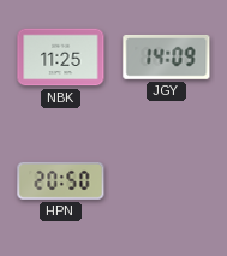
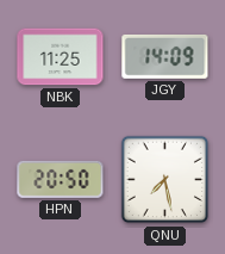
QNU: none -> 7:28
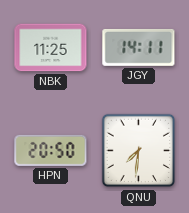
JGY: 14:09 -> 14:11
QNU: 7:28 -> 7:31
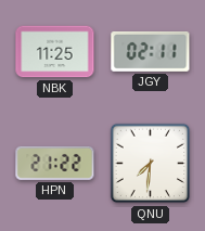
JGY: 14:11 -> 02:11
HPN: 20:50 -> 21:22
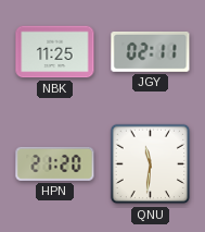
HPN: 21:22 -> 21:20
QNU: 7:31 -> 11:31
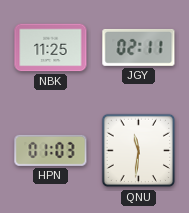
HPN: 21:20 -> 01:03
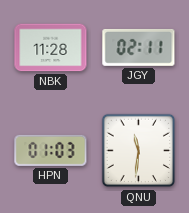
NBK: 11:25 -> 11:28
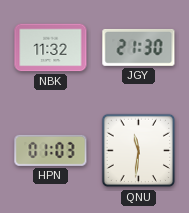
NBK: 11:28 -> 11:32
JGY: 02:11 -> 21:30
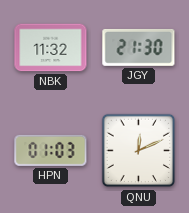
QNU: 11:31 -> 12:11
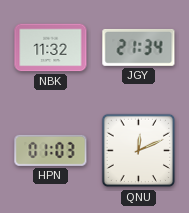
JGY: 21:30 -> 21:34
